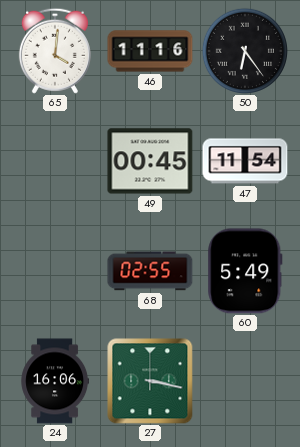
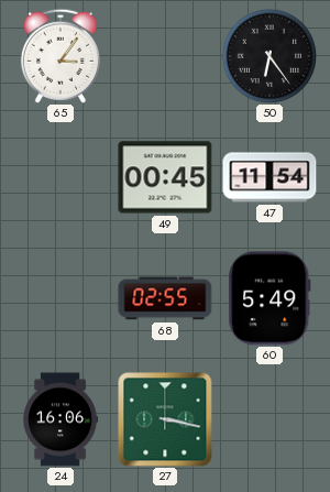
65: 4:01 -> 3:06
46: 11:16 -> none
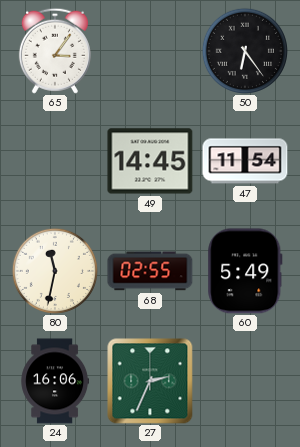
49: 00:45 -> 14:45
80: none -> 11:32
27: 3:17 -> 2:34
